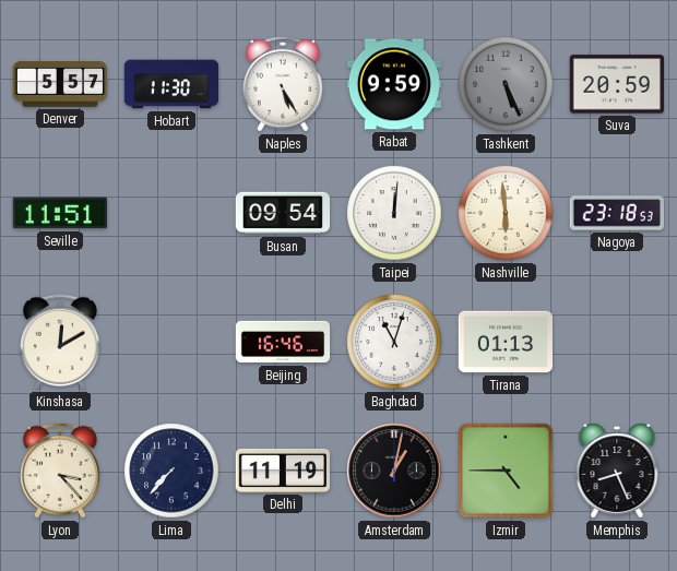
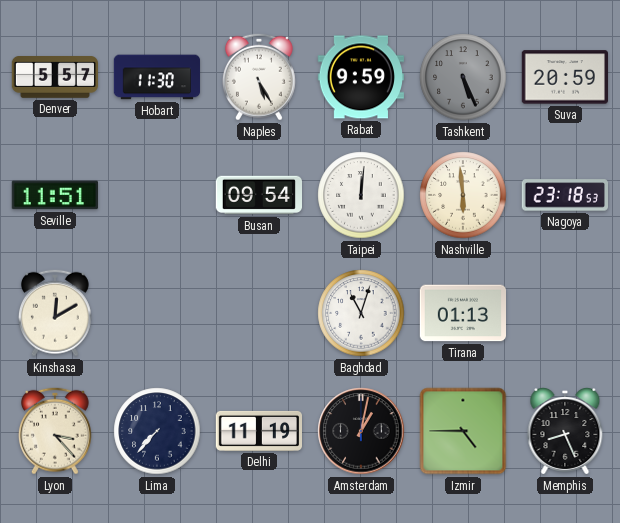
Beijing: 16:46 -> none
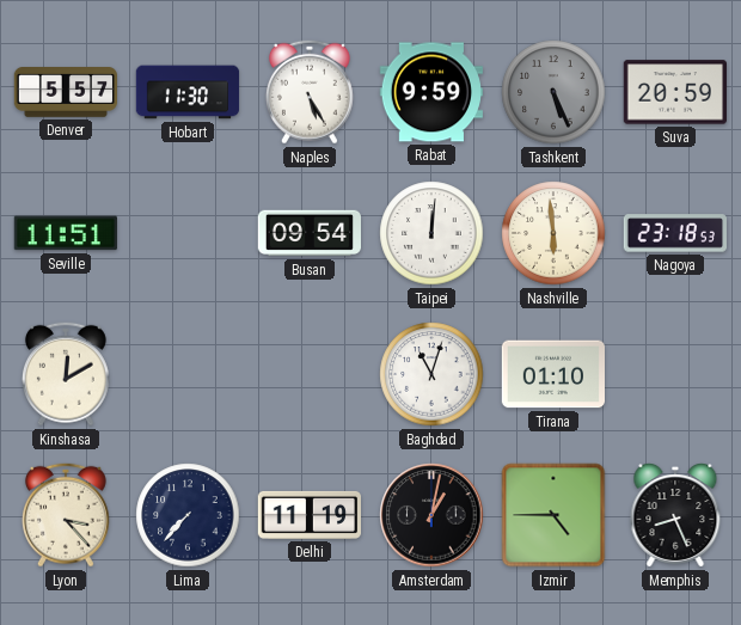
Tirana: 01:13 -> 01:10
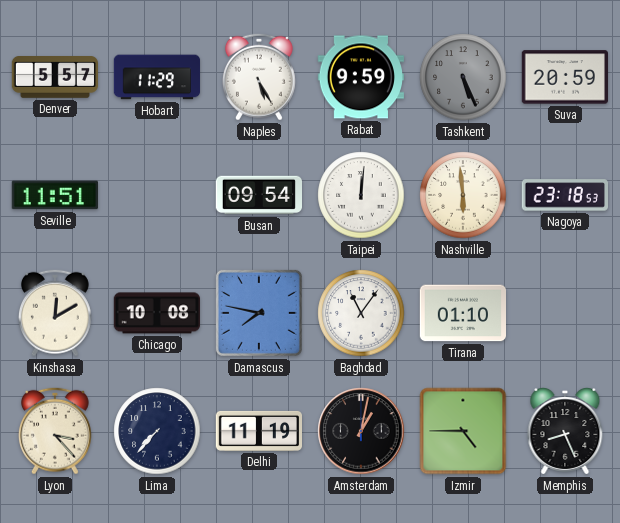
Hobart: 11:30 -> 11:29
Chicago: none -> 10:08
Damascus: none -> 7:47
Baghdad: 11:03 -> 11:06
